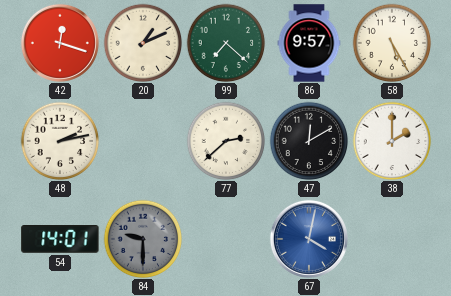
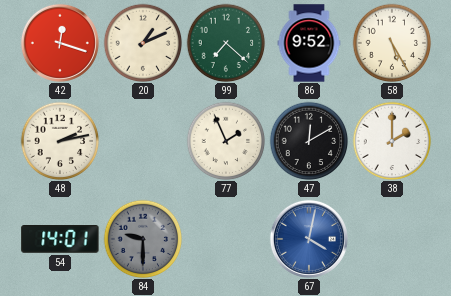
86: 9:57 -> 9:52
77: 2:38 -> 1:56
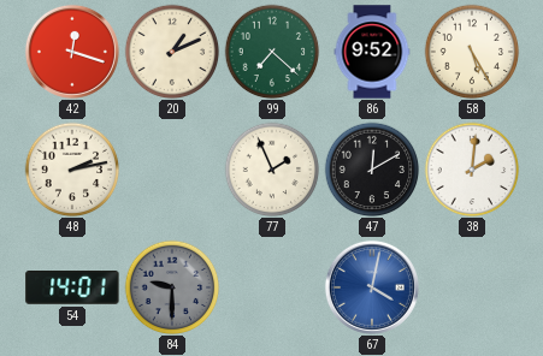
38: 2:00 -> 2:01
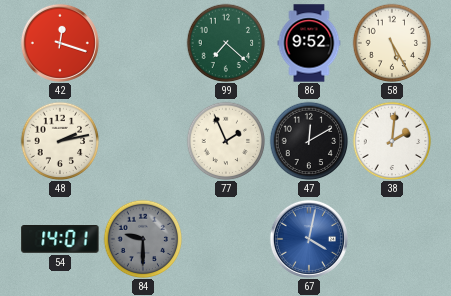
20: 1:11 -> none
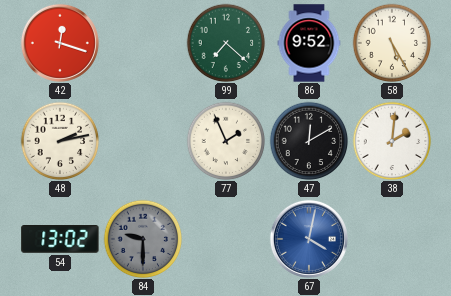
54: 14:01 -> 13:02
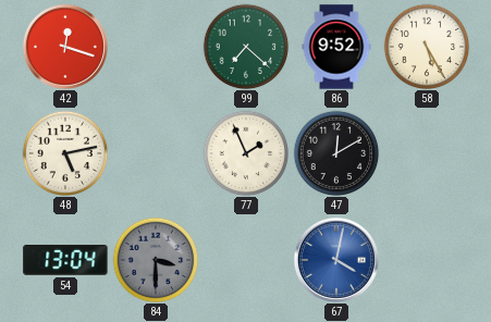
48: 2:13 -> 5:13
38: 2:01 -> none
54: 13:02 -> 13:04
84: 9:30 -> 3:30
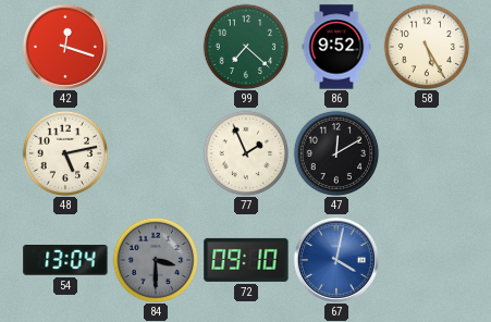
72: none -> 09:10
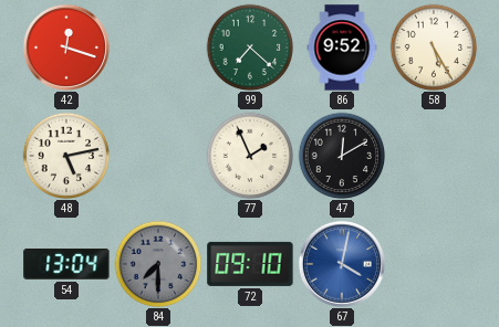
84: 3:30 -> 7:30
